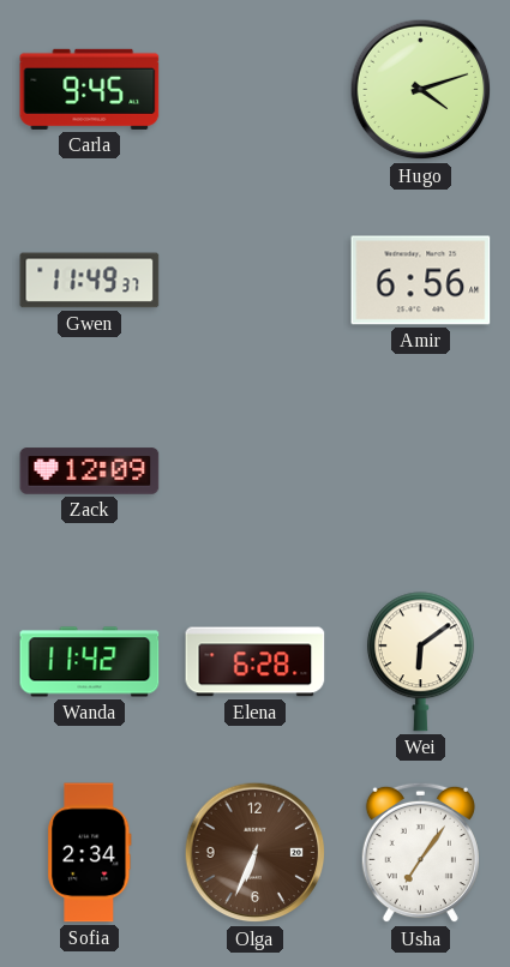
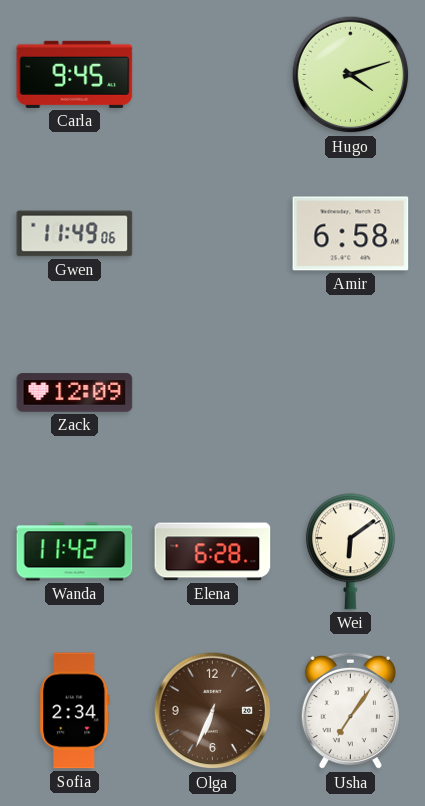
Gwen: 11:49:37 -> 11:49:06
Amir: 6:56 -> 6:58
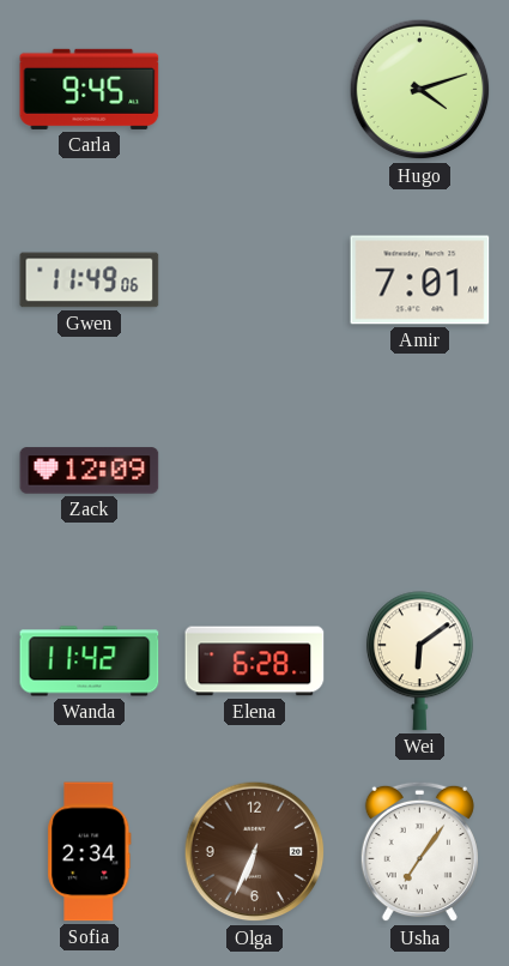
Amir: 6:58 -> 7:01
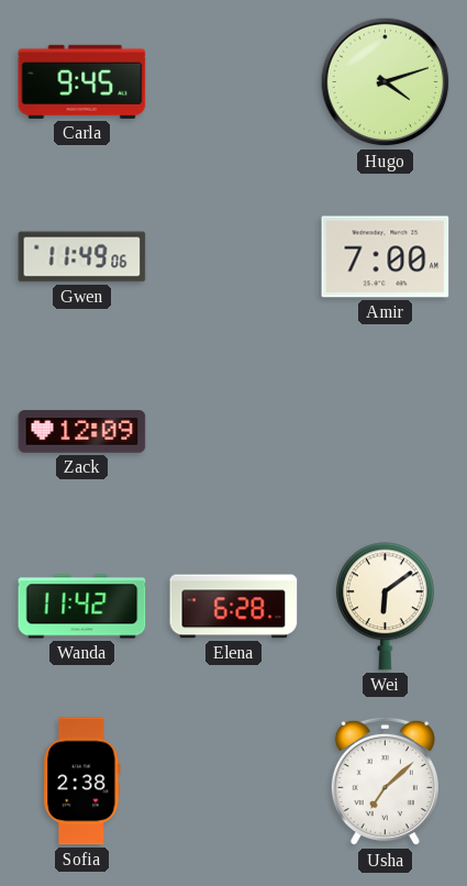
Amir: 7:01 -> 7:00
Sofia: 2:34 -> 2:38
Olga: 6:34 -> none
Usha: 7:06 -> 7:08
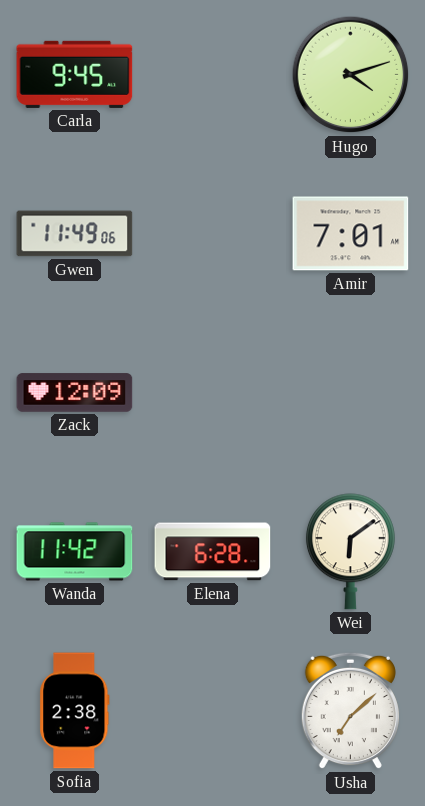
Amir: 7:00 -> 7:01
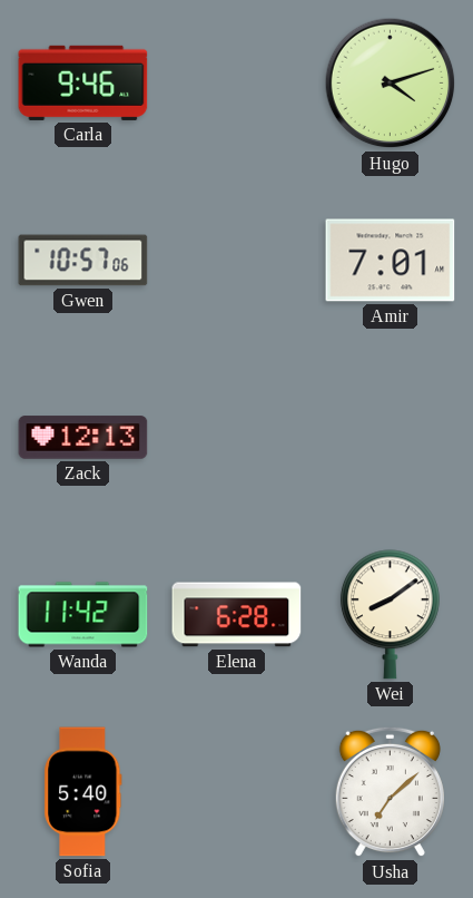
Carla: 9:45 -> 9:46
Gwen: 11:49 -> 10:57
Zack: 12:09 -> 12:13
Wei: 6:09 -> 8:09
Sofia: 2:38 -> 5:40
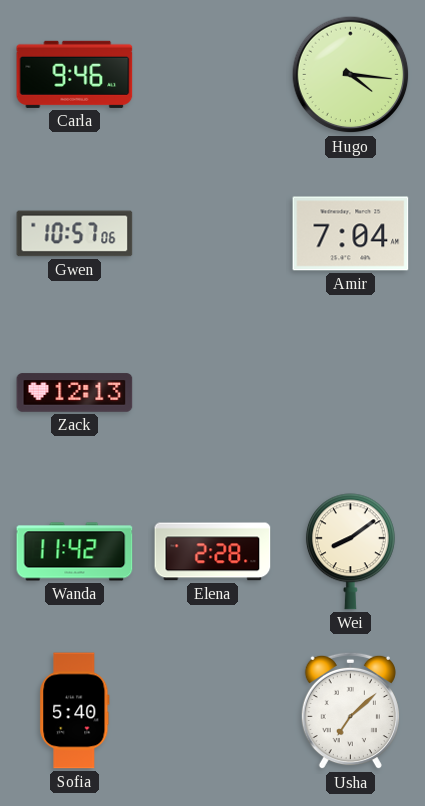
Hugo: 4:12 -> 4:16
Amir: 7:01 -> 7:04
Elena: 6:28 -> 2:28
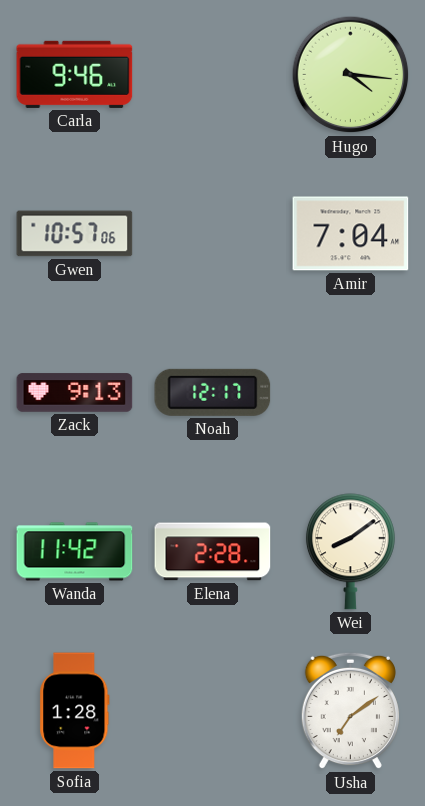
Zack: 12:13 -> 9:13
Noah: none -> 12:17
Sofia: 5:40 -> 1:28
Usha: 7:08 -> 7:09
